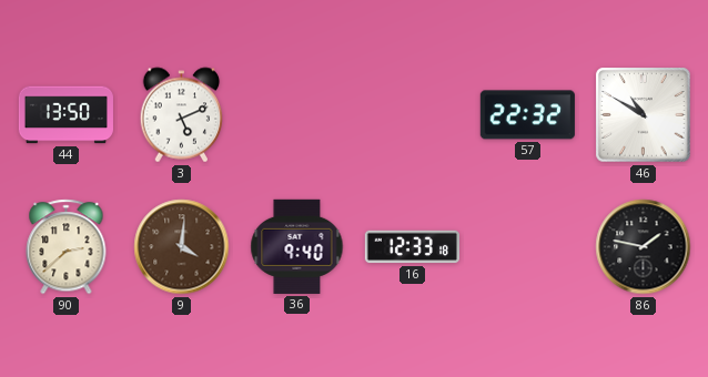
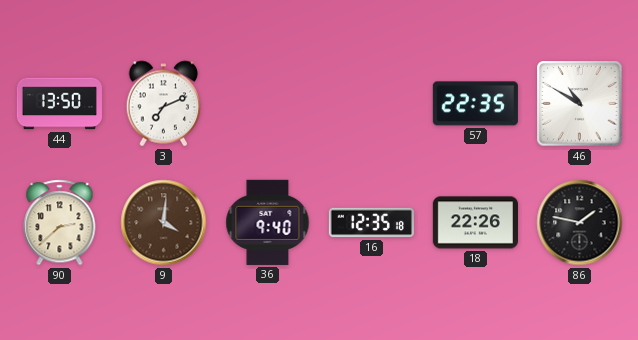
3: 5:11 -> 7:11
57: 22:32 -> 22:35
16: 12:33 -> 12:35
18: none -> 22:26
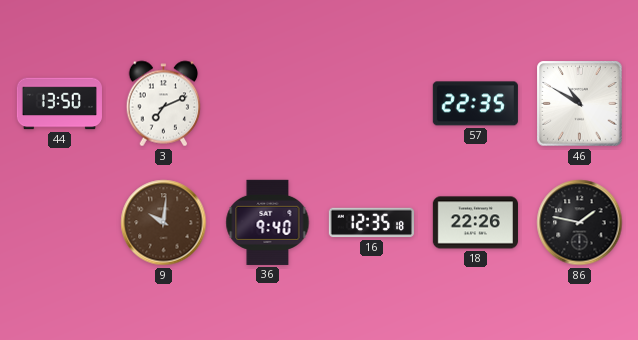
90: 2:38 -> none
9: 4:01 -> 10:01
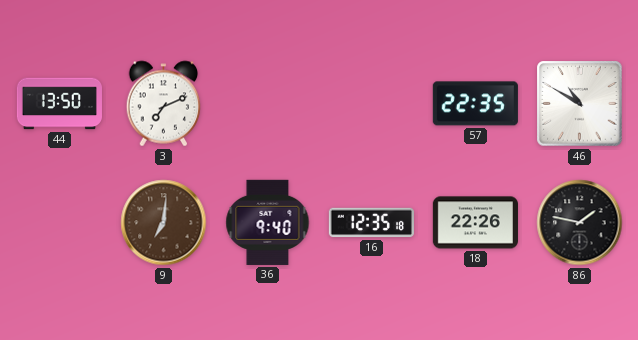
9: 10:01 -> 7:01
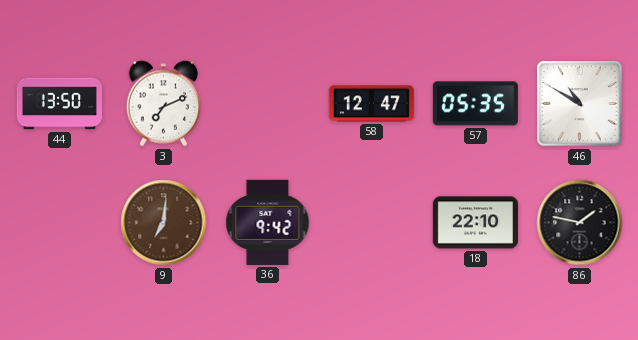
58: none -> 12:47
57: 22:35 -> 05:35
36: 9:40 -> 9:42
16: 12:35 -> none
18: 22:26 -> 22:10
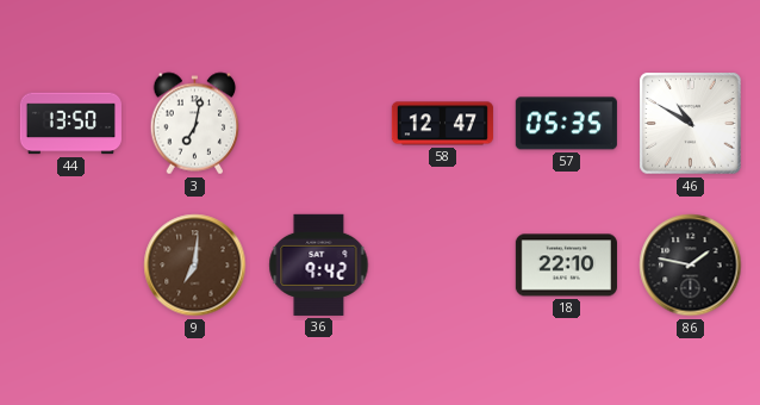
3: 7:11 -> 7:02
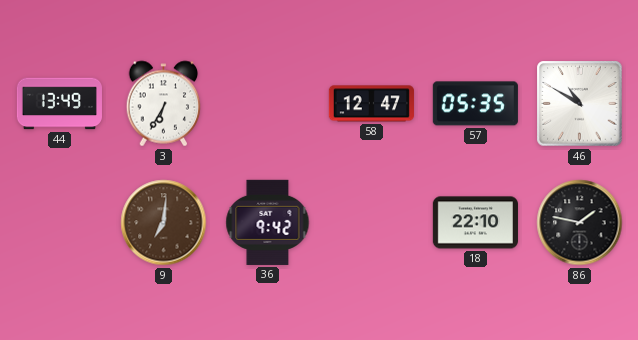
44: 13:50 -> 13:49
3: 7:02 -> 6:35
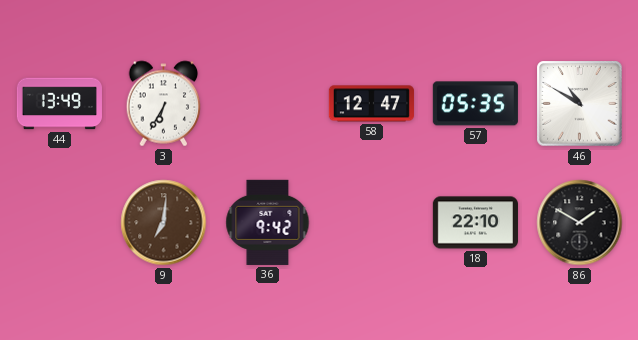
86: 1:47 -> 1:50
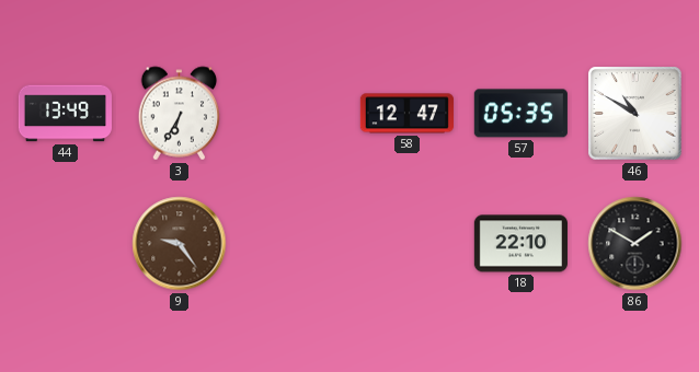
9: 7:01 -> 9:24
36: 9:42 -> none
